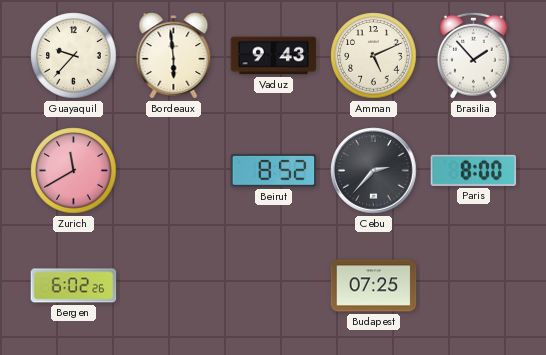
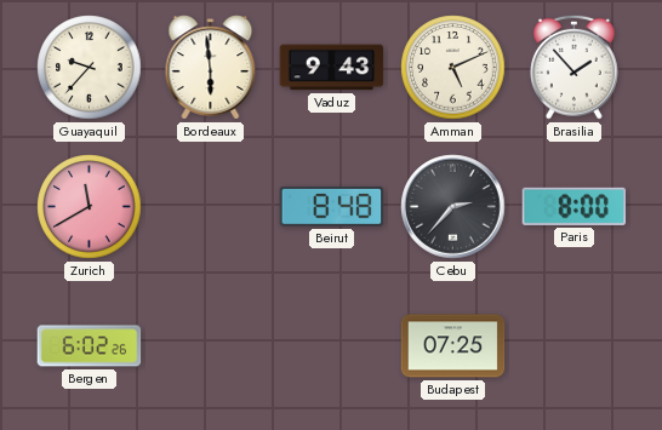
Beirut: 8:52 -> 8:48
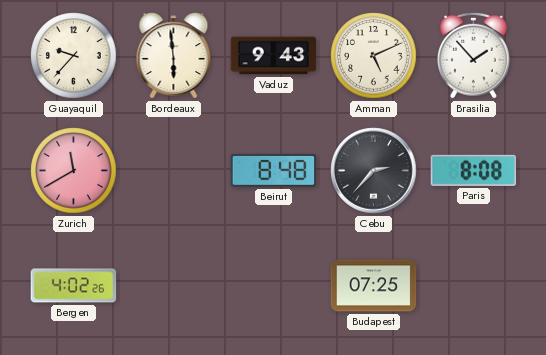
Paris: 8:00 -> 8:08
Bergen: 6:02 -> 4:02
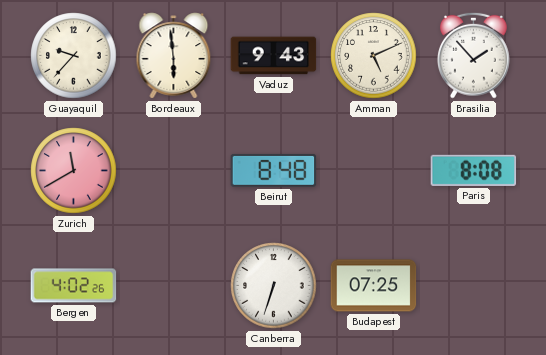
Cebu: 2:37 -> none
Canberra: none -> 6:33
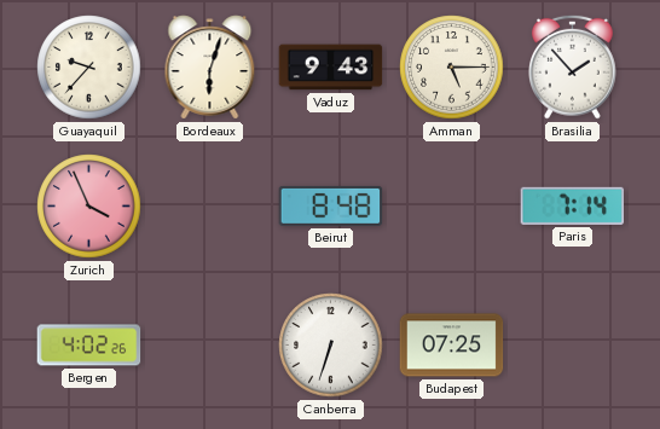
Bordeaux: 5:59 -> 6:03
Amman: 5:11 -> 5:15
Zurich: 11:40 -> 3:56
Paris: 8:08 -> 7:14
